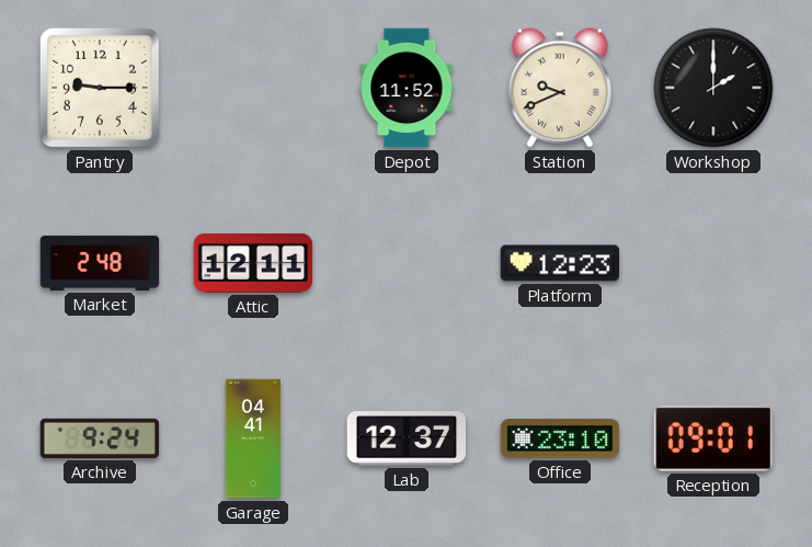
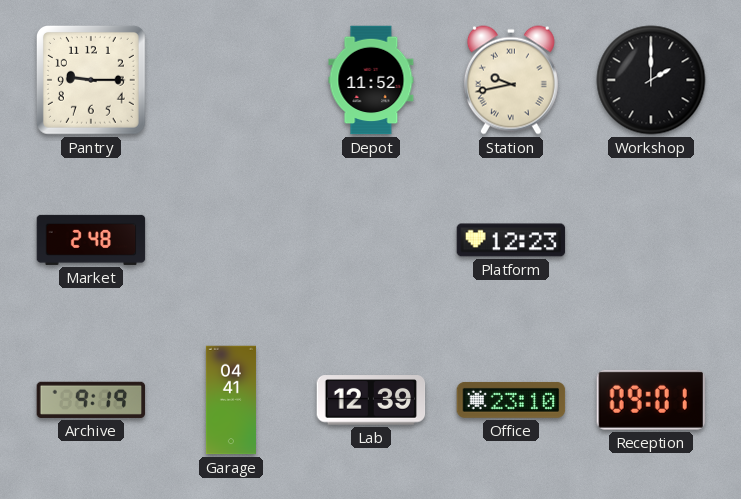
Station: 9:41 -> 9:43
Attic: 12:11 -> none
Archive: 9:24 -> 9:19
Lab: 12:37 -> 12:39
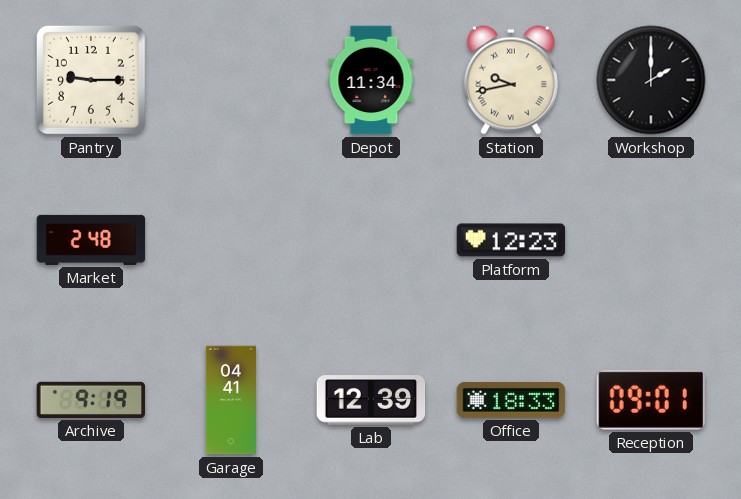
Depot: 11:52 -> 11:34
Office: 23:10 -> 18:33
